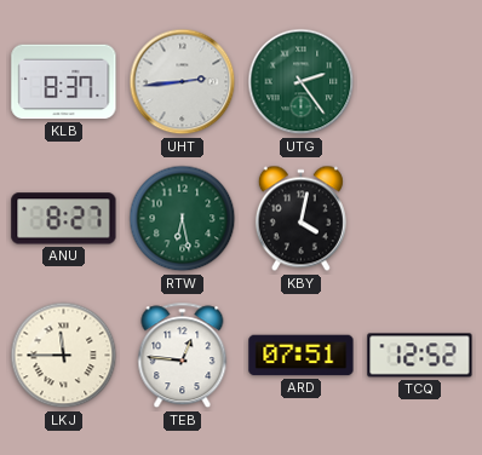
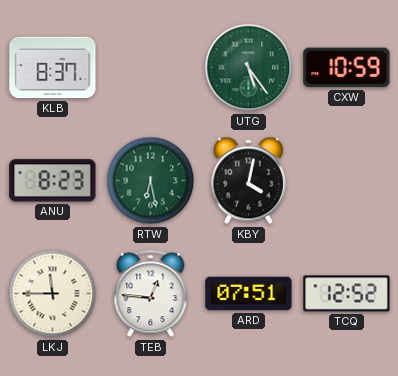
UHT: 2:44 -> none
UTG: 2:24 -> 5:24
CXW: none -> 10:59
ANU: 8:27 -> 8:23
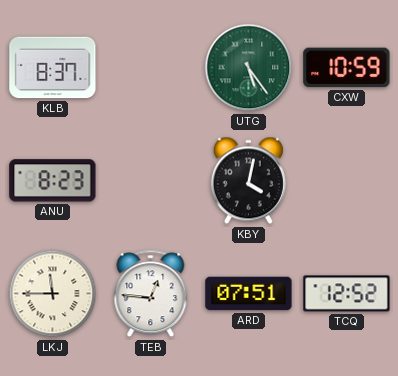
RTW: 6:28 -> none
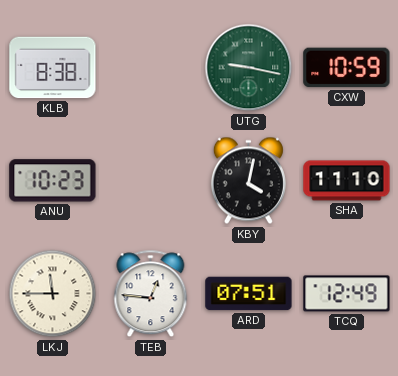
KLB: 8:37 -> 8:38
UTG: 5:24 -> 9:17
ANU: 8:23 -> 10:23
SHA: none -> 11:10
TCQ: 12:52 -> 12:49
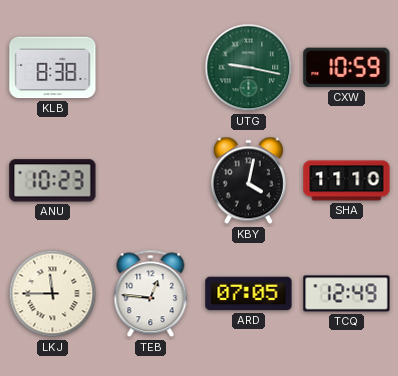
ARD: 07:51 -> 07:05
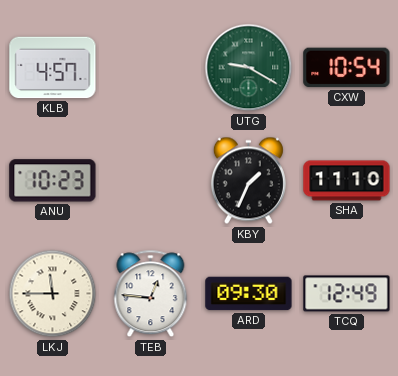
KLB: 8:38 -> 4:57
UTG: 9:17 -> 9:20
CXW: 10:59 -> 10:54
KBY: 4:02 -> 1:34
ARD: 07:05 -> 09:30
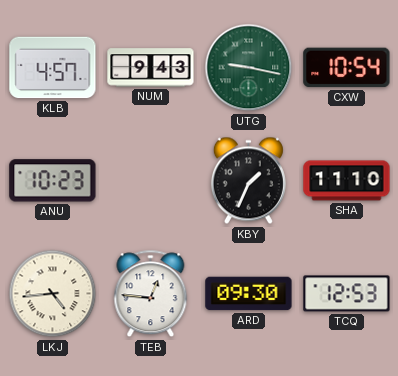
NUM: none -> 9:43
UTG: 9:20 -> 9:17
LKJ: 11:45 -> 4:44
TCQ: 12:49 -> 12:53
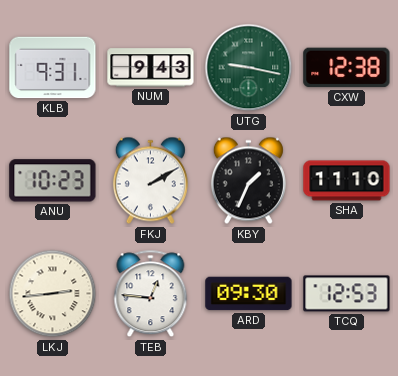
KLB: 4:57 -> 9:31
CXW: 10:54 -> 12:38
FKJ: none -> 2:10
LKJ: 4:44 -> 2:44
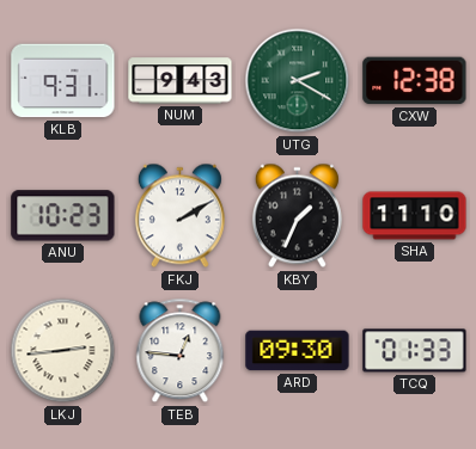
UTG: 9:17 -> 2:20
TCQ: 12:53 -> 01:33
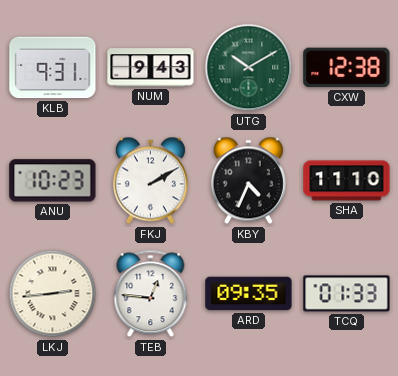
UTG: 2:20 -> 10:10
KBY: 1:34 -> 4:34
ARD: 09:30 -> 09:35
